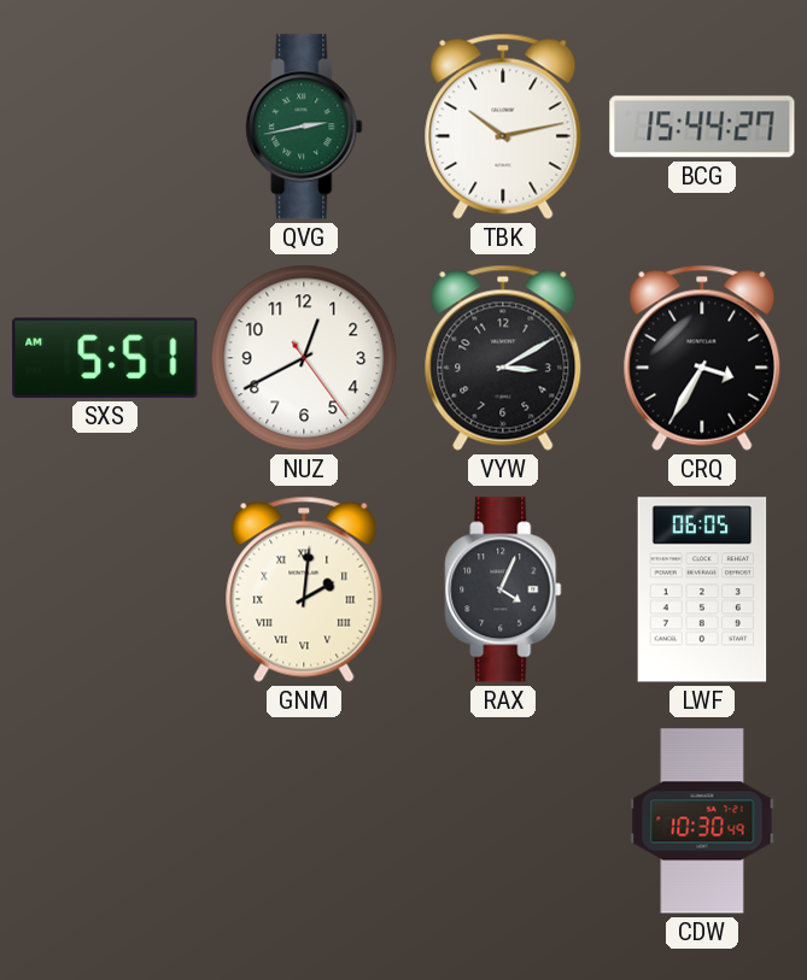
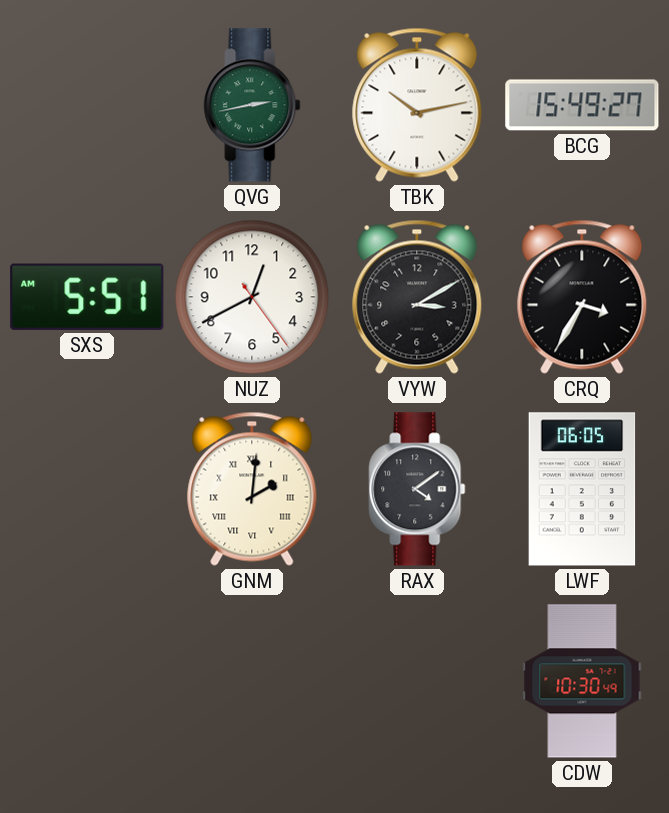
BCG: 15:44 -> 15:49
RAX: 4:04 -> 4:09
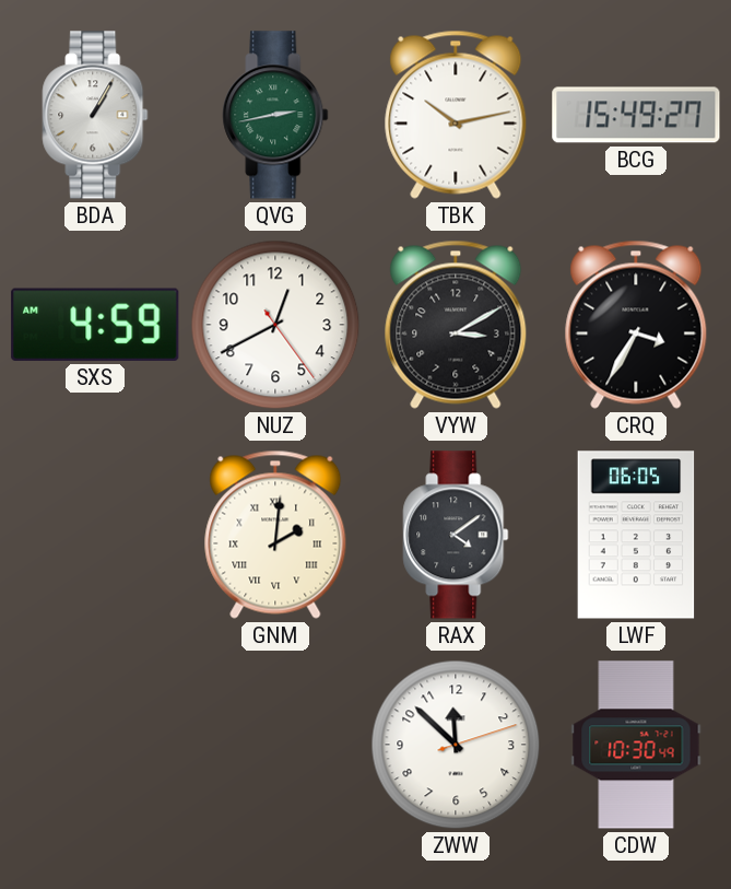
BDA: none -> 1:05
SXS: 5:51 -> 4:59
ZWW: none -> 11:52
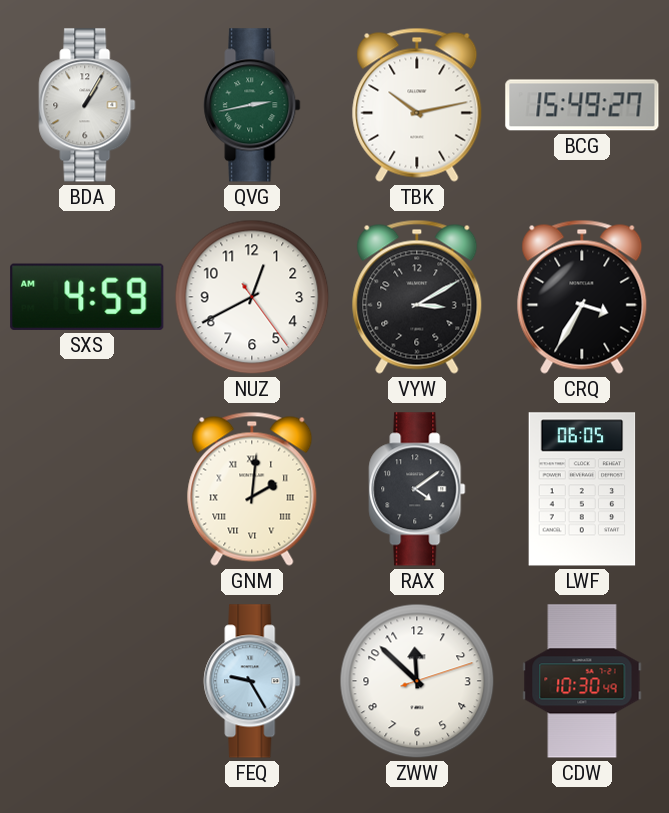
FEQ: none -> 9:25
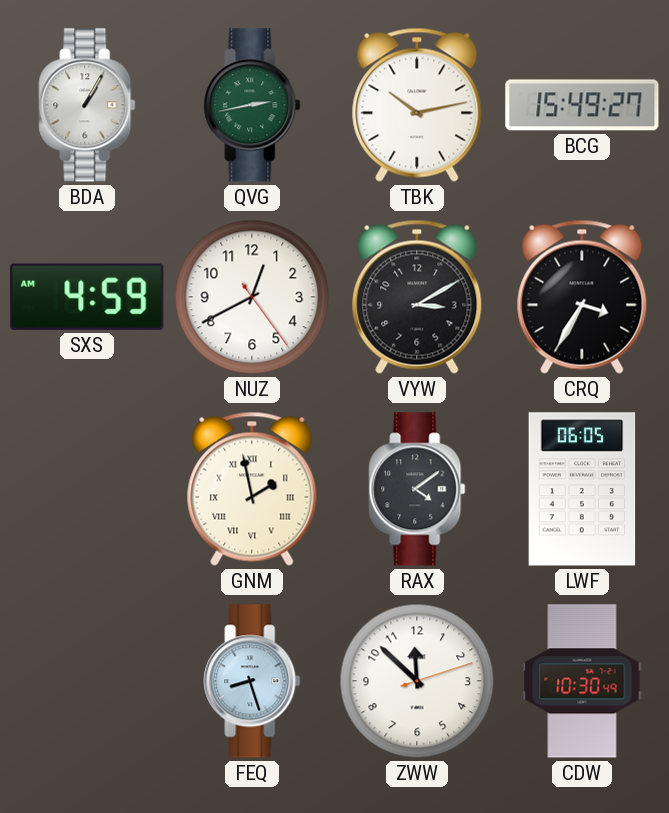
GNM: 2:01 -> 1:58
FEQ: 9:25 -> 8:27
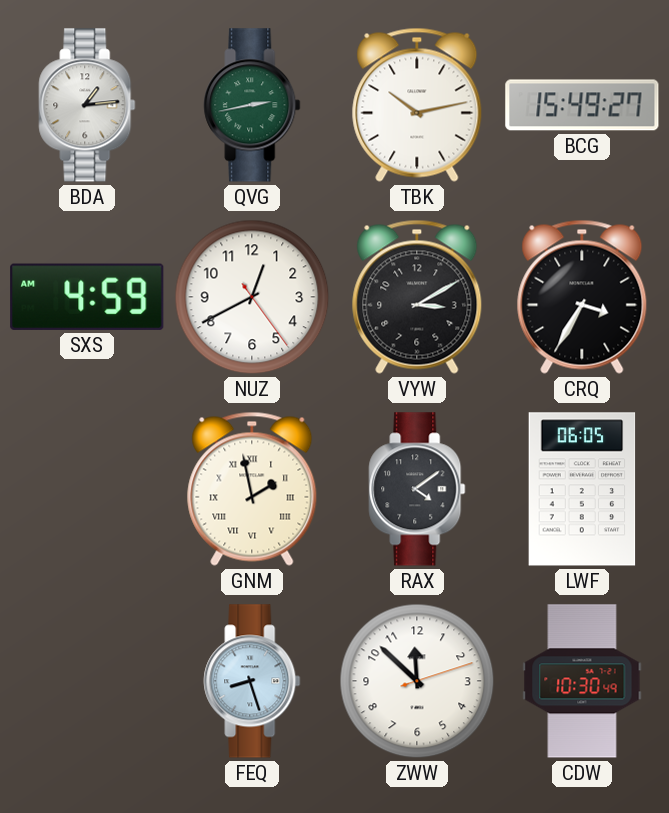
BDA: 1:05 -> 1:14
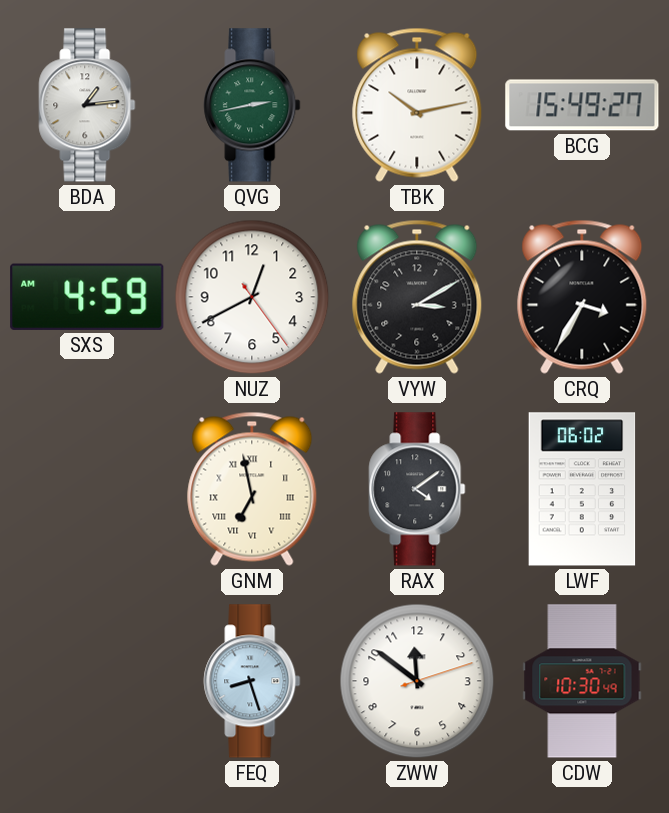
GNM: 1:58 -> 6:58
LWF: 06:05 -> 06:02
ZWW: 11:52 -> 11:51
